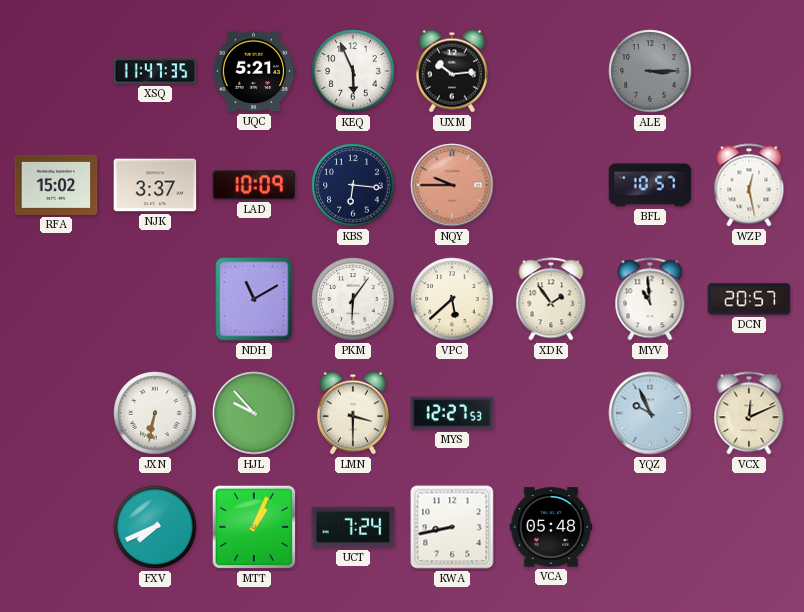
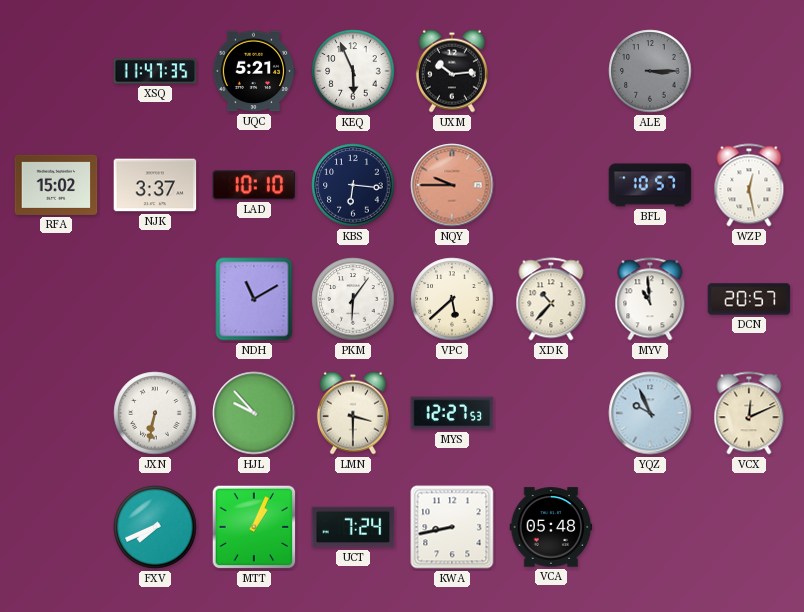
LAD: 10:09 -> 10:10
XDK: 1:54 -> 10:37
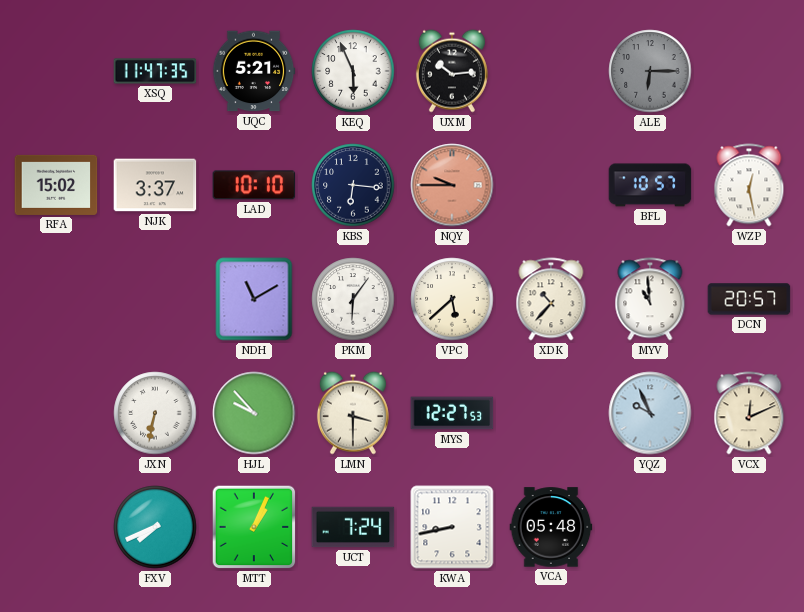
ALE: 3:15 -> 6:15
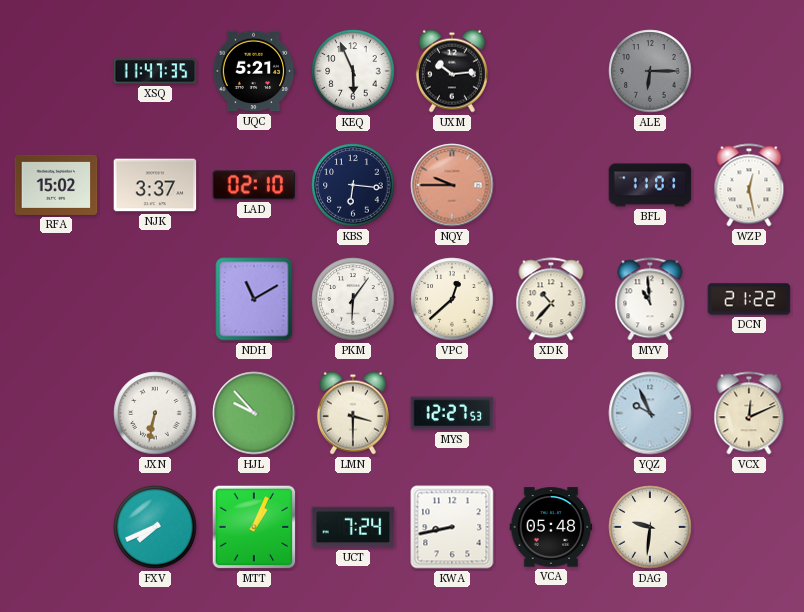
LAD: 10:10 -> 02:10
BFL: 10:57 -> 11:01
VPC: 5:38 -> 12:38
DCN: 20:57 -> 21:22
DAG: none -> 9:31
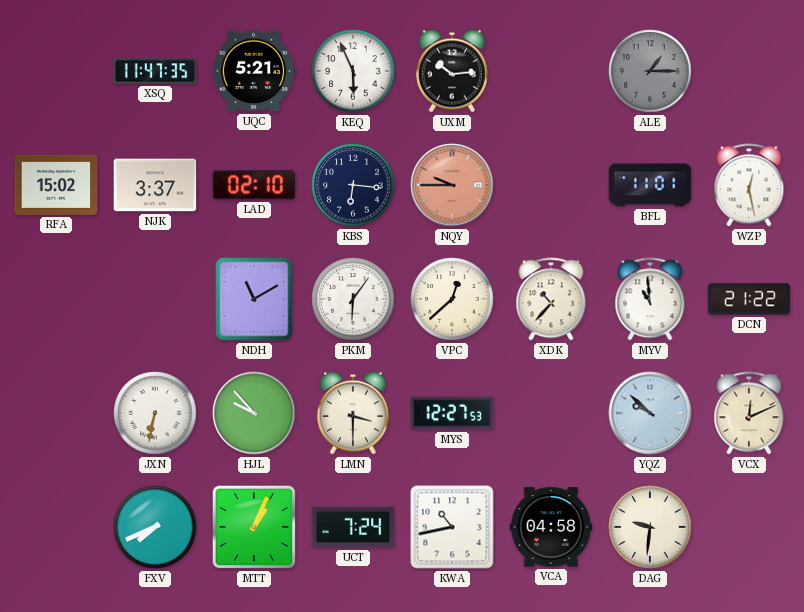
ALE: 6:15 -> 1:15
YQZ: 9:56 -> 9:52
KWA: 8:43 -> 10:43
VCA: 05:48 -> 04:58
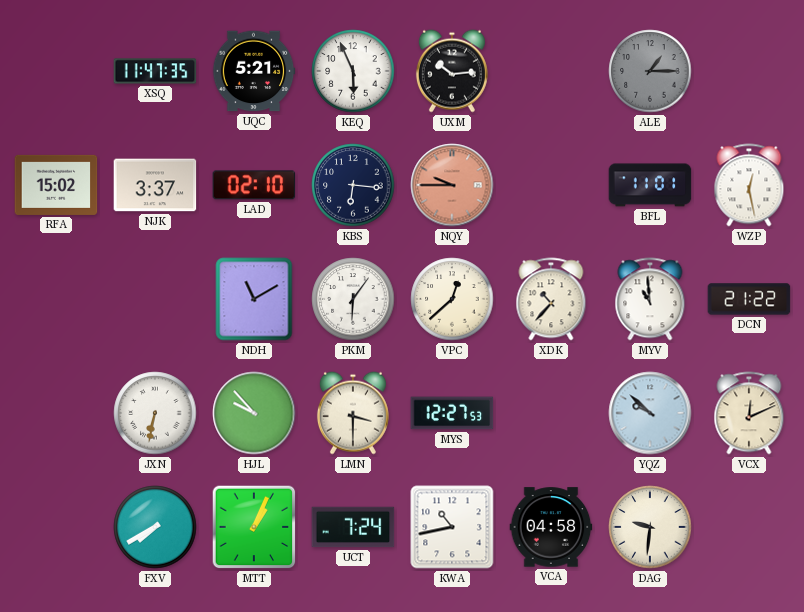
FXV: 7:41 -> 7:40
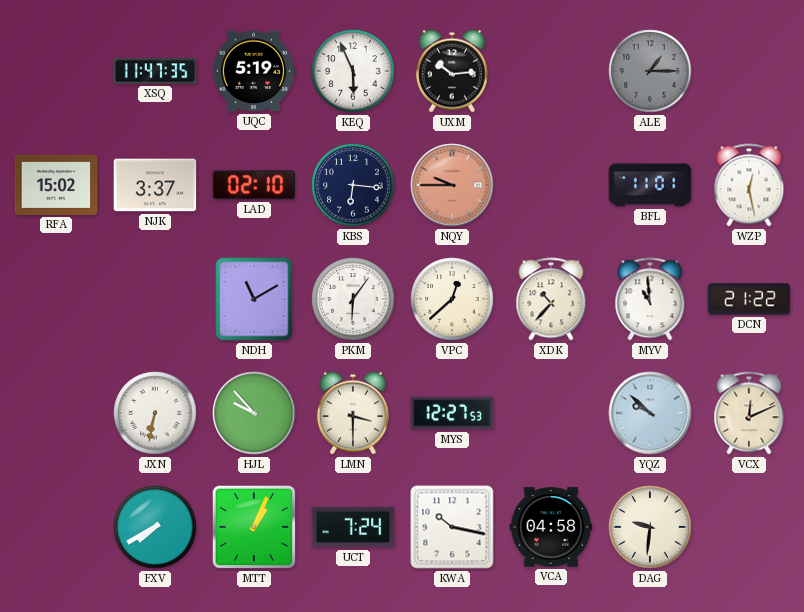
UQC: 5:21 -> 5:19
KWA: 10:43 -> 10:17
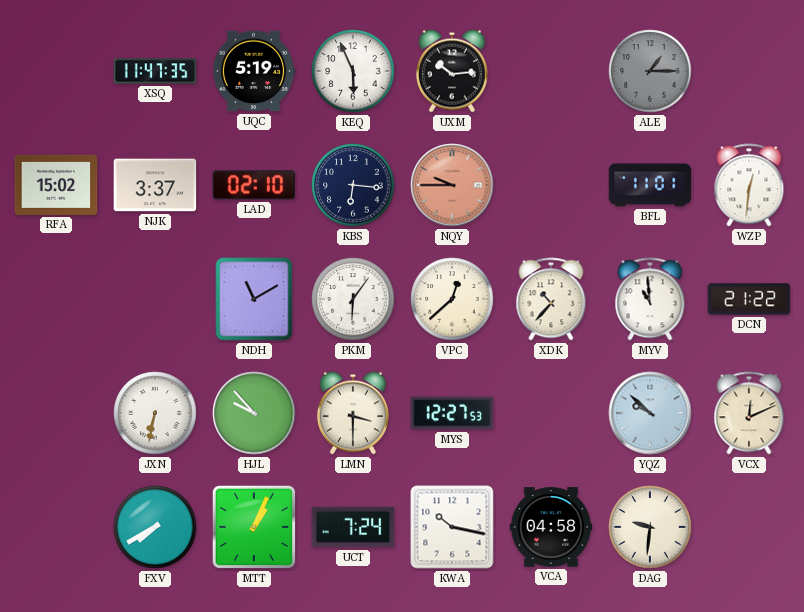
WZP: 12:28 -> 12:31
